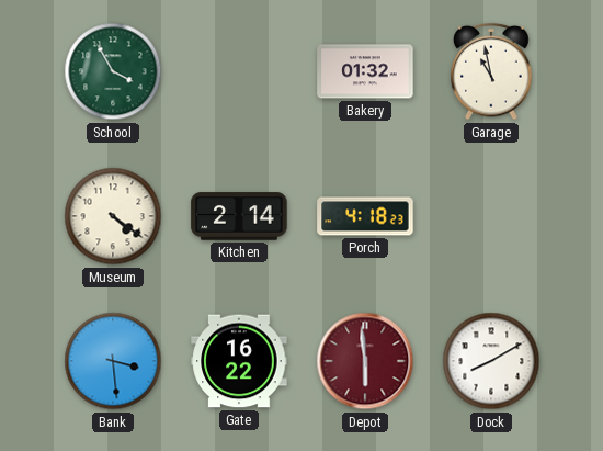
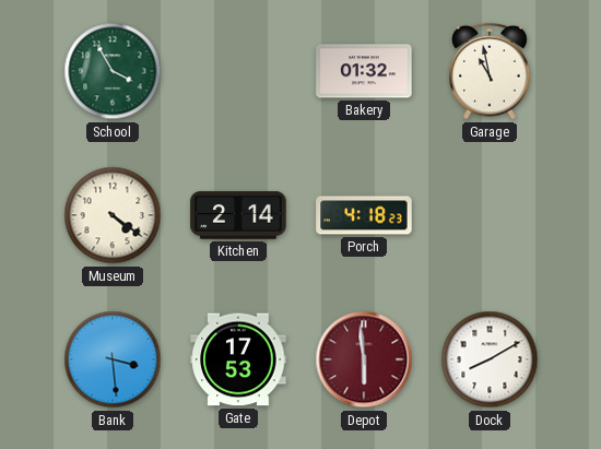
Gate: 16:22 -> 17:53
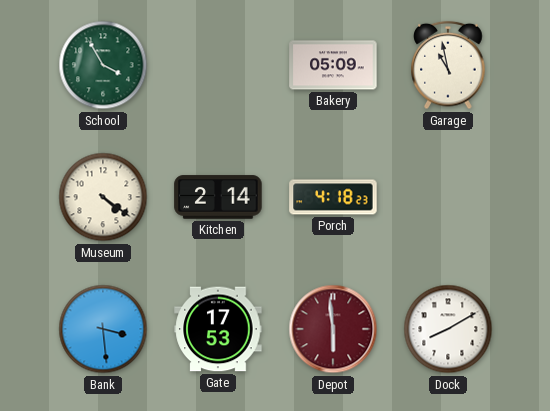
Bakery: 01:32 -> 05:09
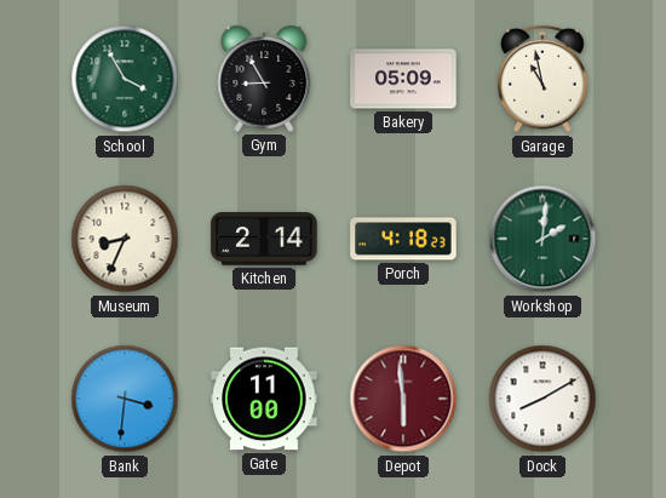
Gym: none -> 8:55
Museum: 4:21 -> 8:34
Workshop: none -> 2:01
Bank: 3:29 -> 3:31
Gate: 17:53 -> 11:00
